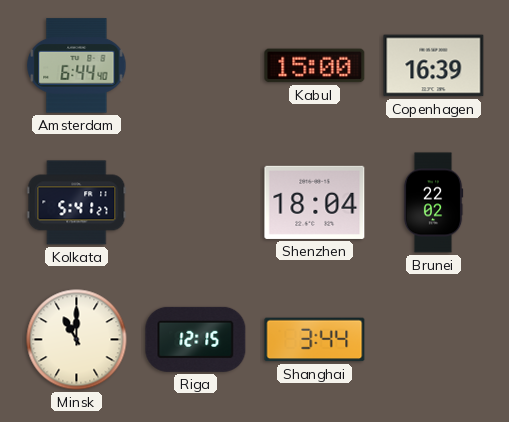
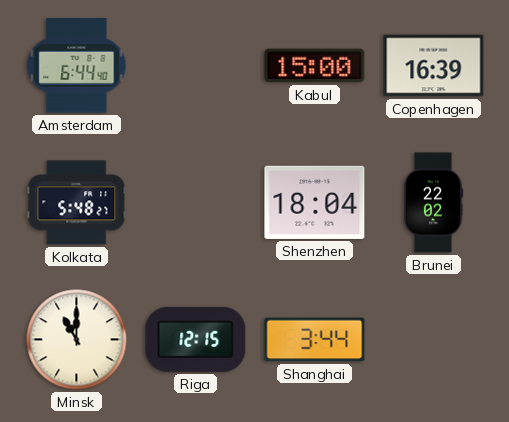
Kolkata: 5:41 -> 5:48
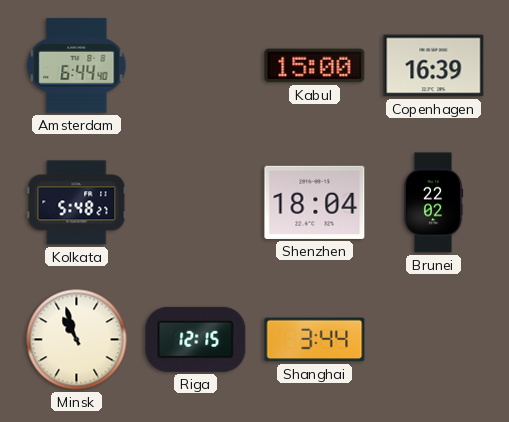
Minsk: 11:00 -> 10:57
